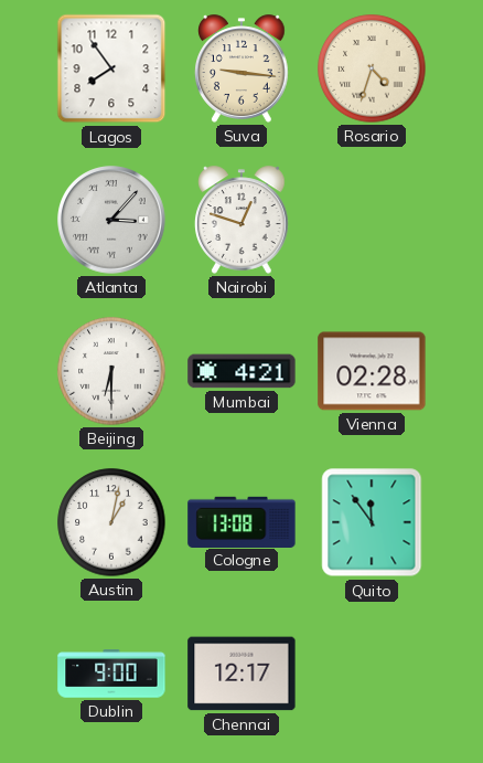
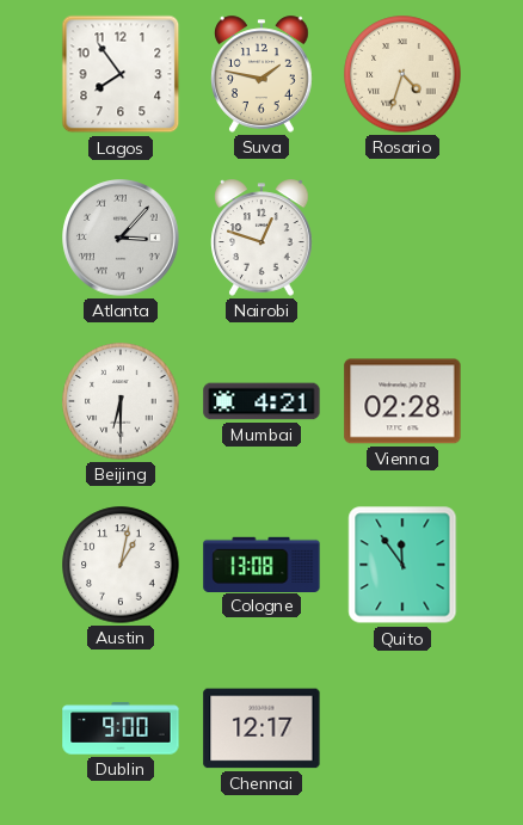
Suva: 9:16 -> 1:47
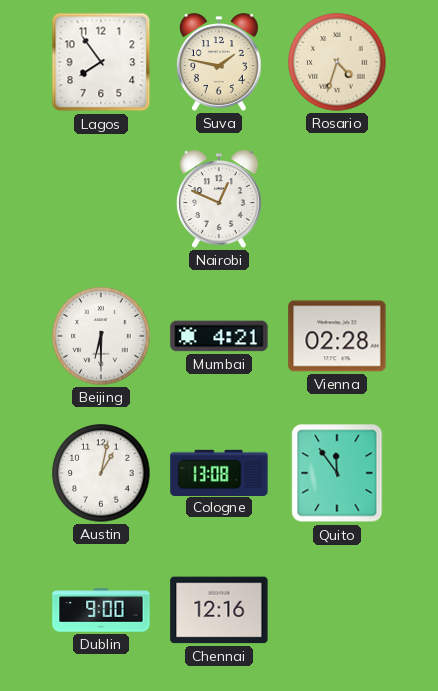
Atlanta: 3:07 -> none
Nairobi: 12:48 -> 12:49
Chennai: 12:17 -> 12:16
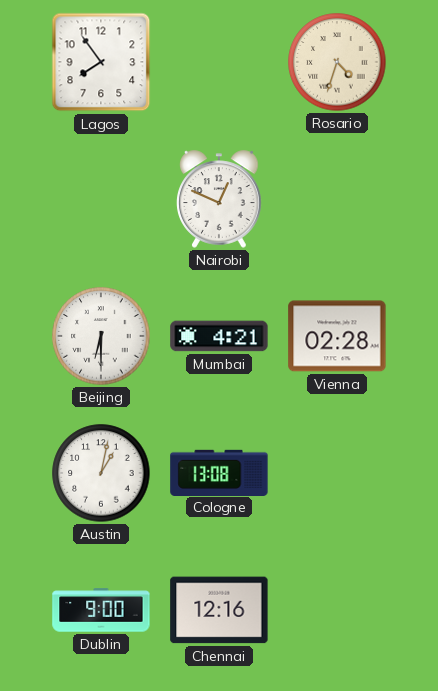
Suva: 1:47 -> none
Quito: 11:54 -> none
